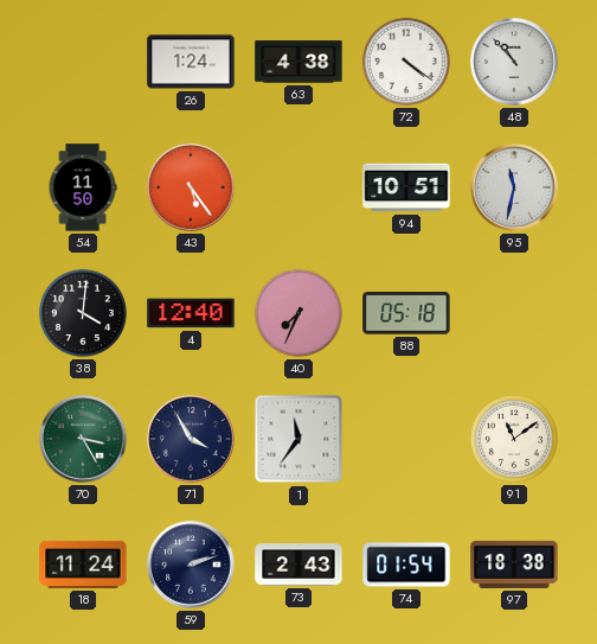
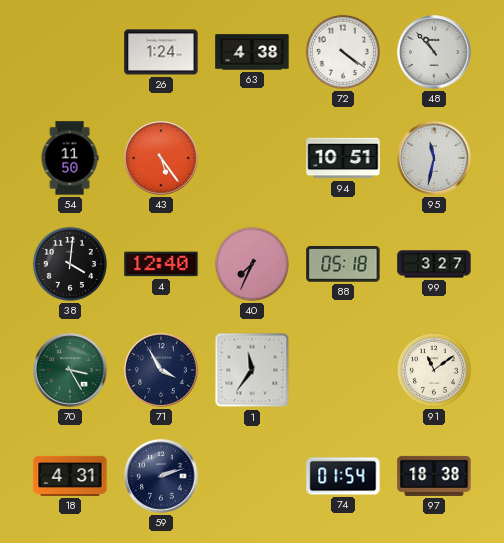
99: none -> 3:27
18: 11:24 -> 4:31
73: 2:43 -> none
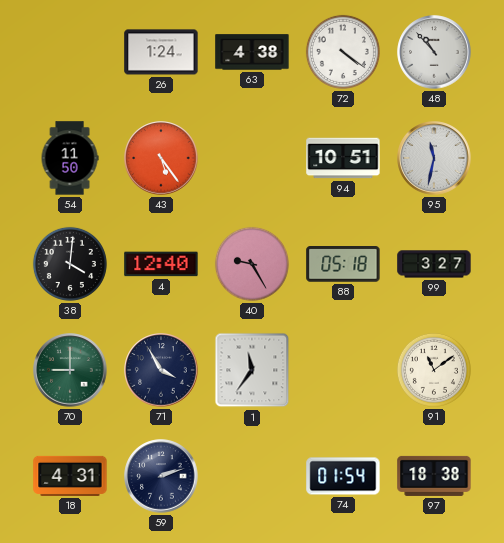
40: 7:34 -> 9:25
70: 3:25 -> 9:00
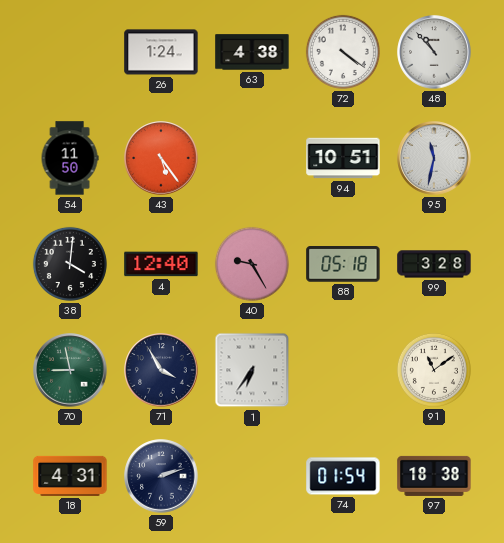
99: 3:27 -> 3:28
70: 9:00 -> 8:58
1: 11:36 -> 6:36
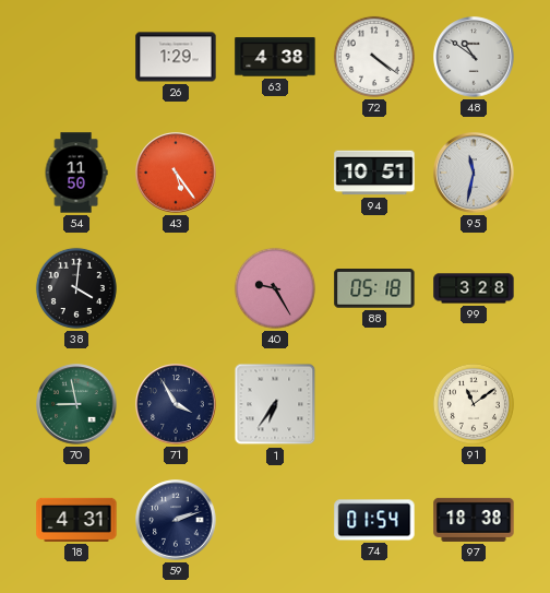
26: 1:24 -> 1:29
48: 10:53 -> 10:51
4: 12:40 -> none
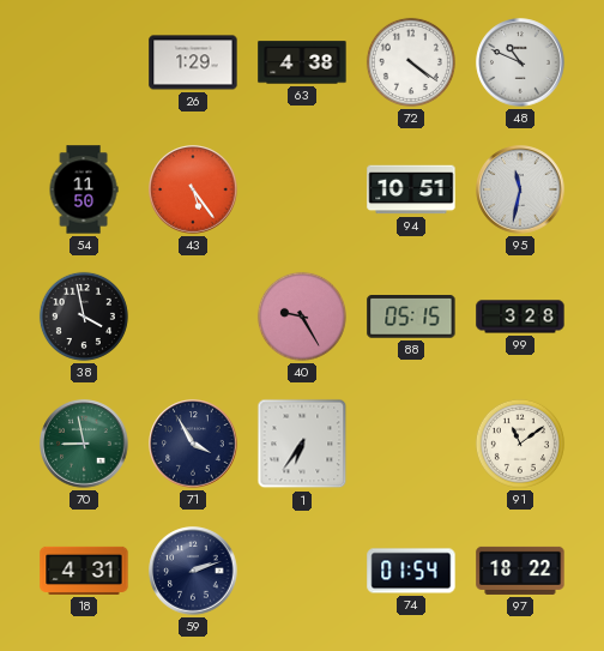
48: 10:51 -> 10:49
38: 4:01 -> 3:58
88: 05:18 -> 05:15
97: 18:38 -> 18:22
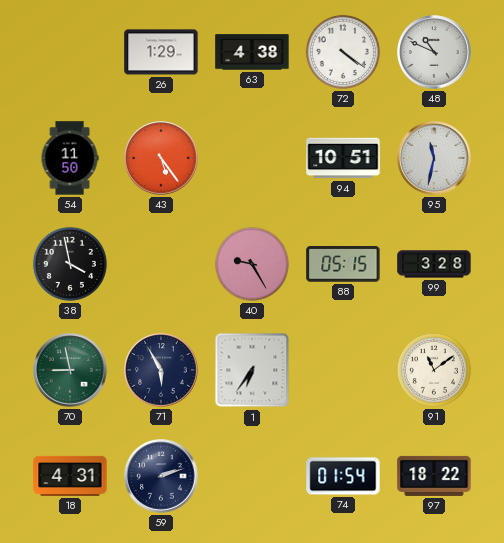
71: 3:55 -> 5:55
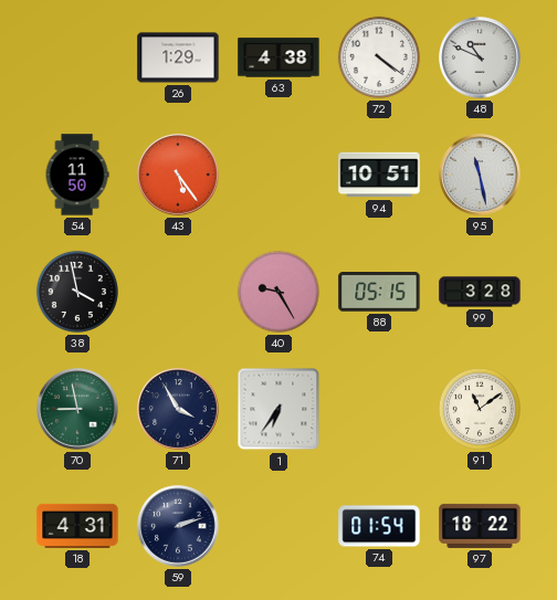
95: 11:32 -> 11:28
71: 5:55 -> 3:55
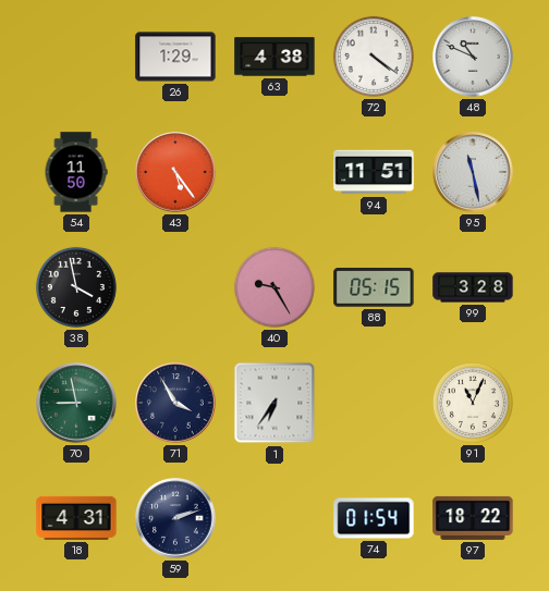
94: 10:51 -> 11:51
91: 11:09 -> 11:04
